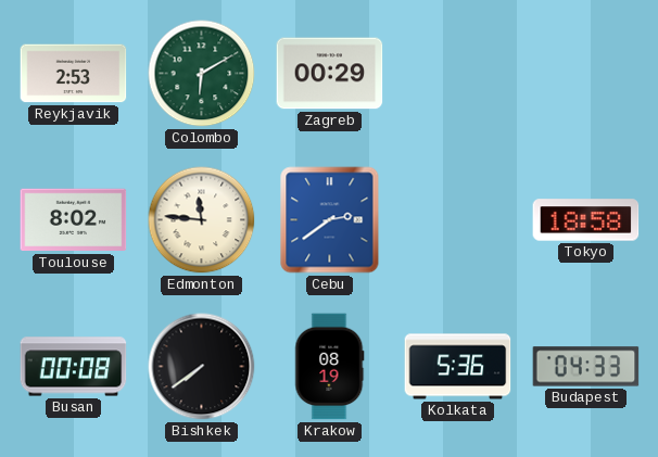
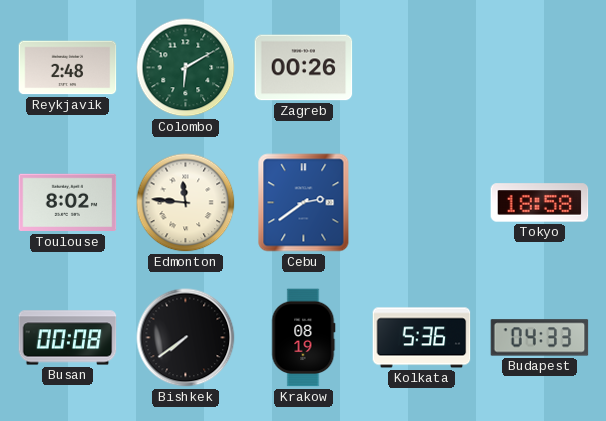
Reykjavik: 2:53 -> 2:48
Zagreb: 00:29 -> 00:26
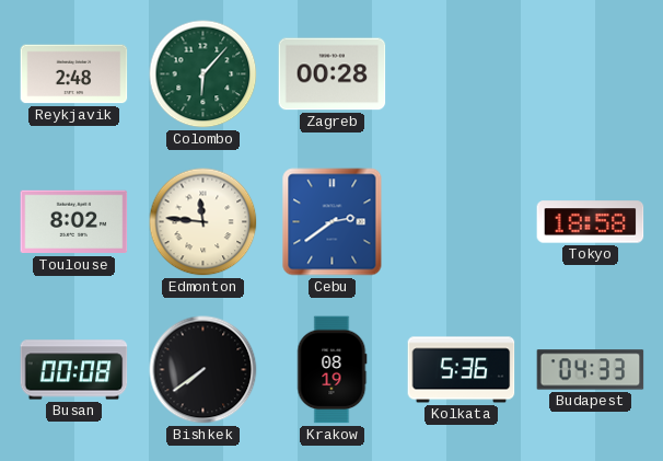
Colombo: 6:10 -> 6:07
Zagreb: 00:26 -> 00:28
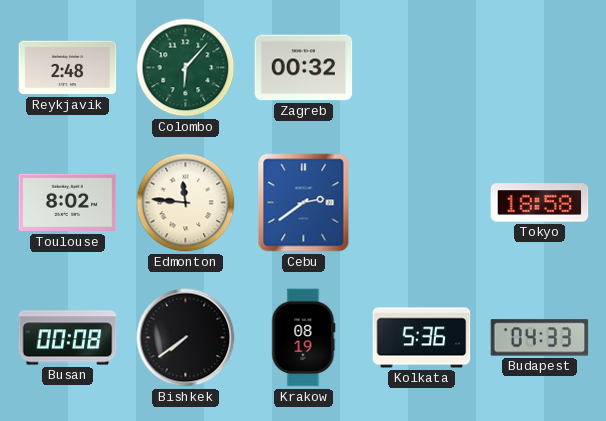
Zagreb: 00:28 -> 00:32
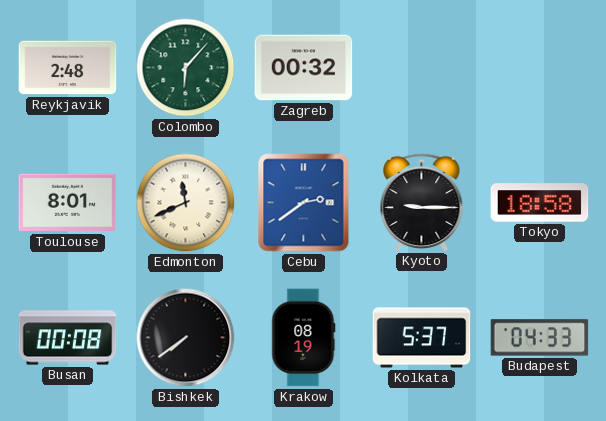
Toulouse: 8:02 -> 8:01
Edmonton: 11:46 -> 11:41
Kyoto: none -> 9:15
Kolkata: 5:36 -> 5:37
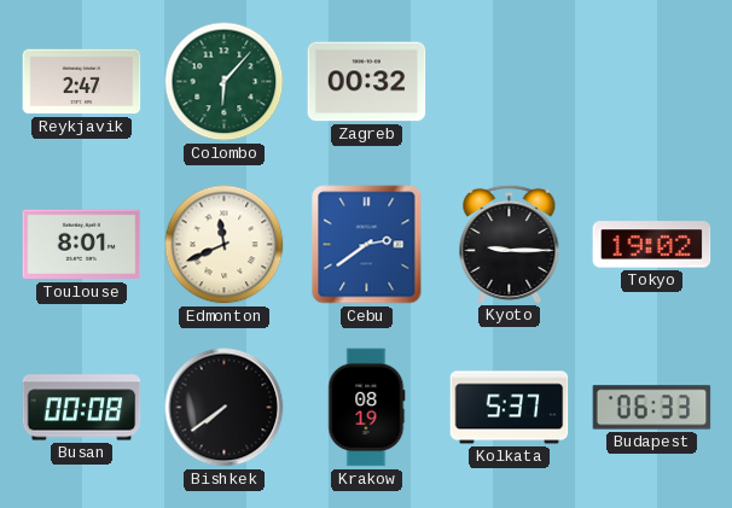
Reykjavik: 2:48 -> 2:47
Tokyo: 18:58 -> 19:02
Budapest: 04:33 -> 06:33
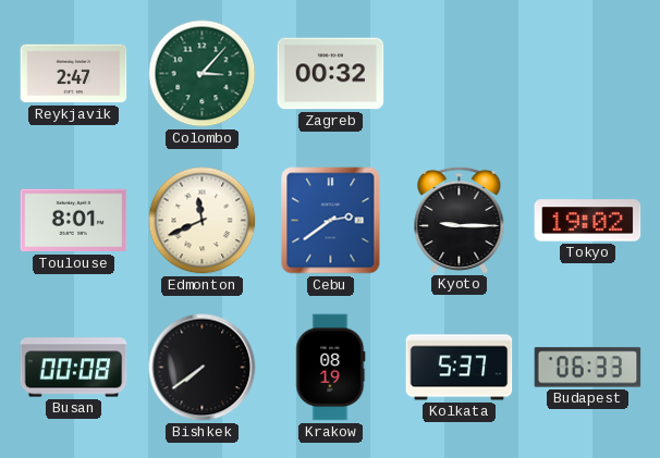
Colombo: 6:07 -> 3:07
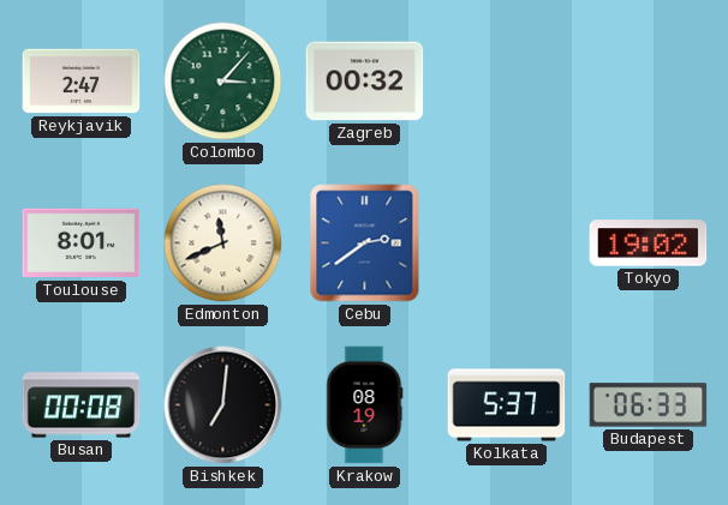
Kyoto: 9:15 -> none
Bishkek: 7:39 -> 7:01
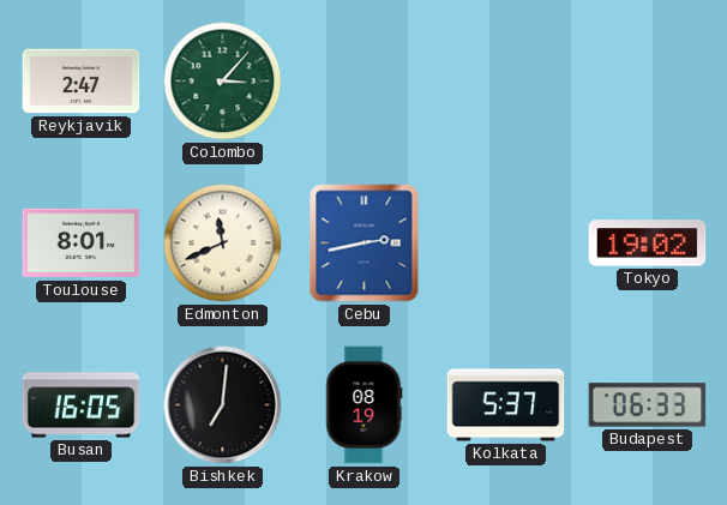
Zagreb: 00:32 -> none
Cebu: 2:39 -> 2:43
Busan: 00:08 -> 16:05
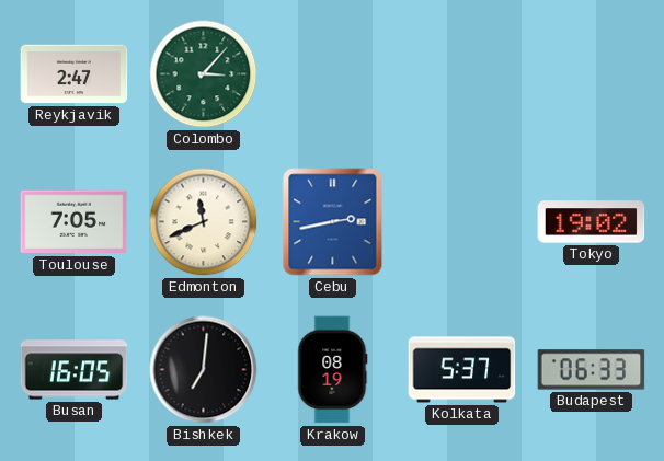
Toulouse: 8:01 -> 7:05
